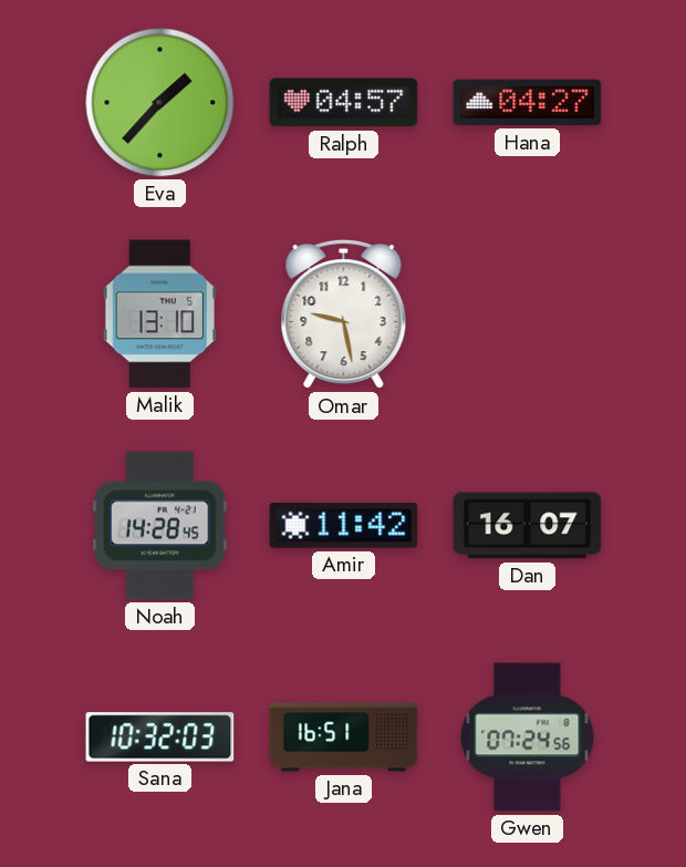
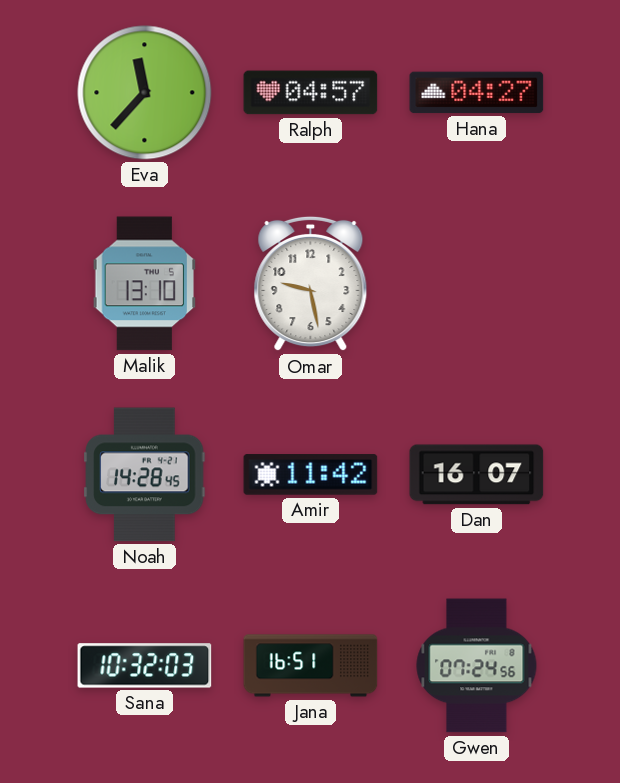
Eva: 1:37 -> 11:37
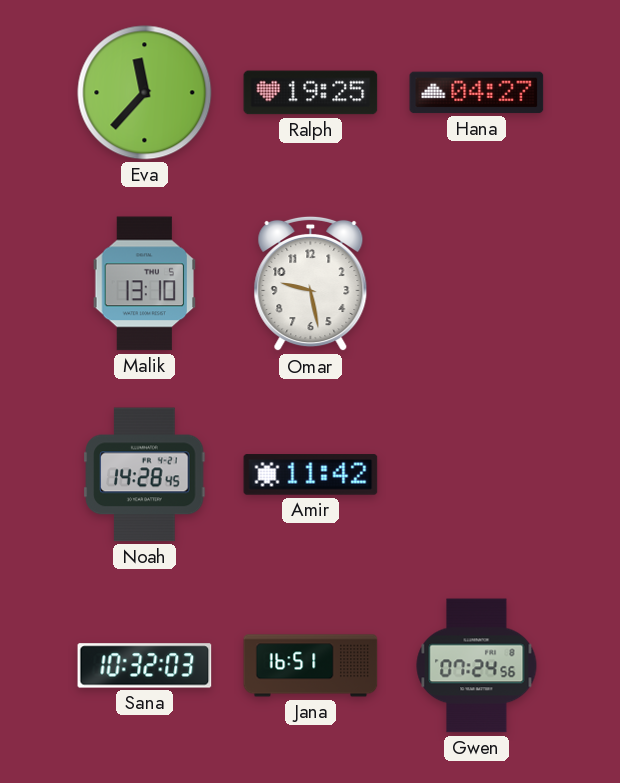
Ralph: 04:57 -> 19:25
Dan: 16:07 -> none
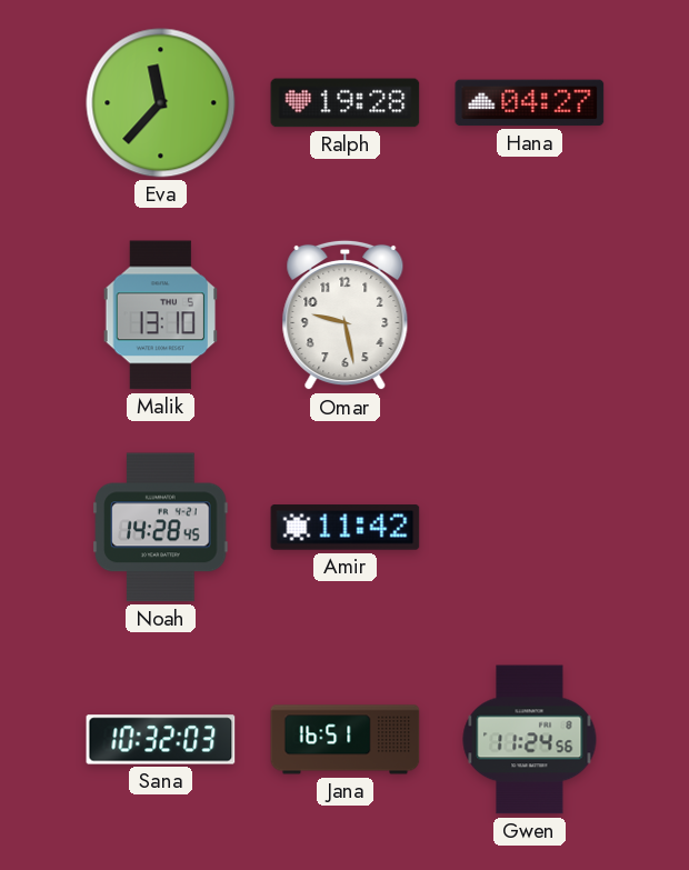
Ralph: 19:25 -> 19:28
Gwen: 07:24 -> 11:24
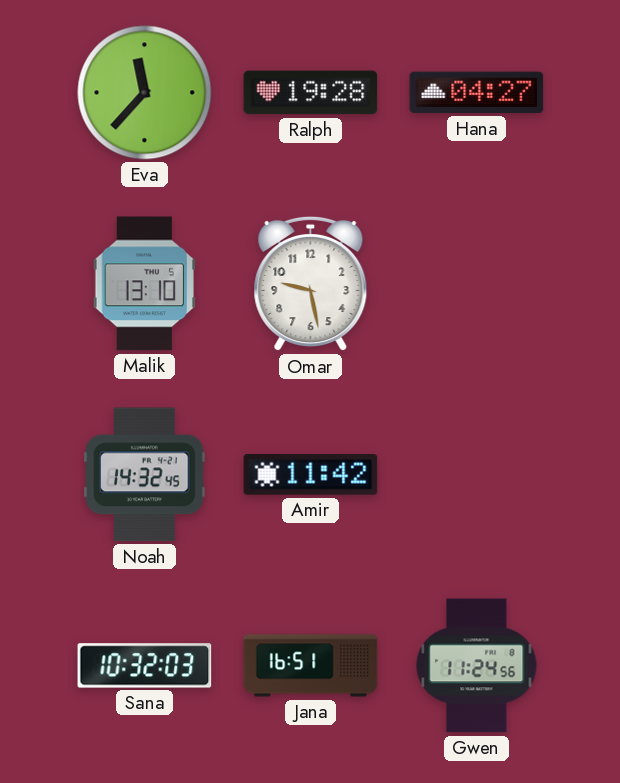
Noah: 14:28 -> 14:32
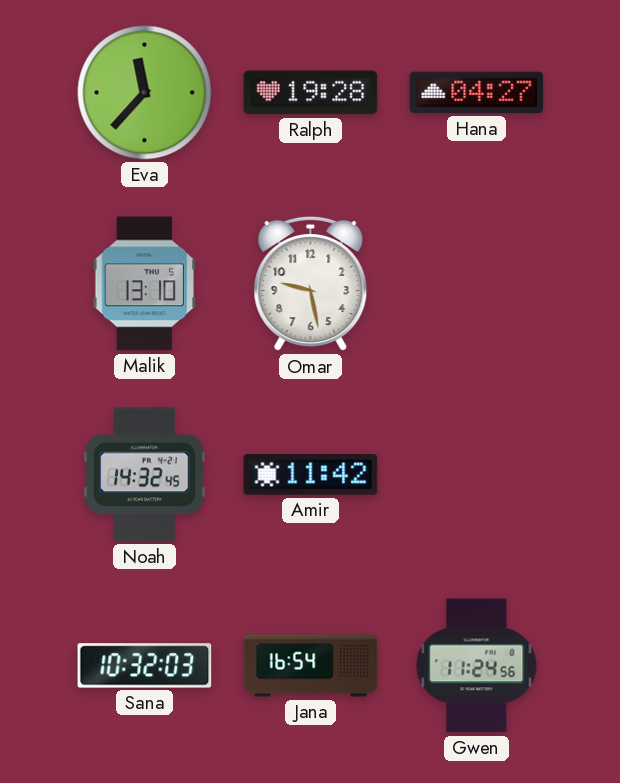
Jana: 16:51 -> 16:54
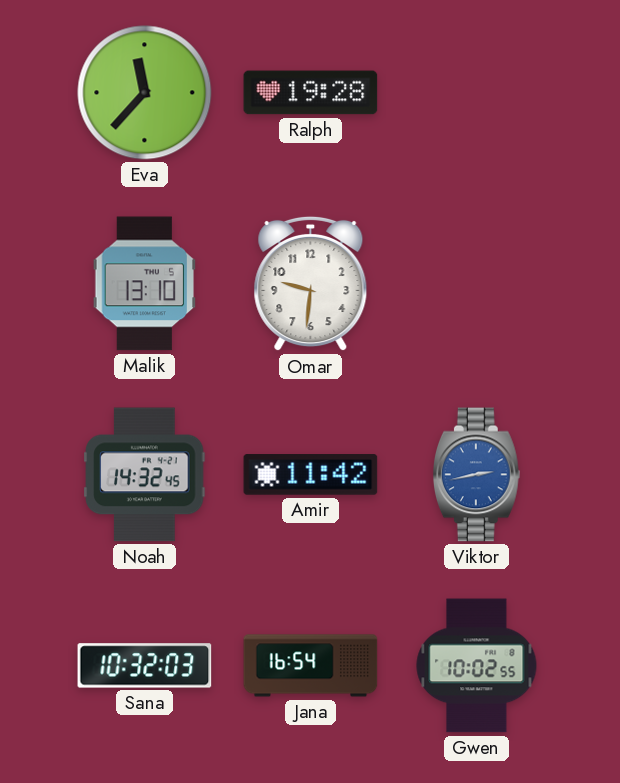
Hana: 04:27 -> none
Omar: 9:28 -> 9:31
Viktor: none -> 2:43
Gwen: 11:24 -> 10:02
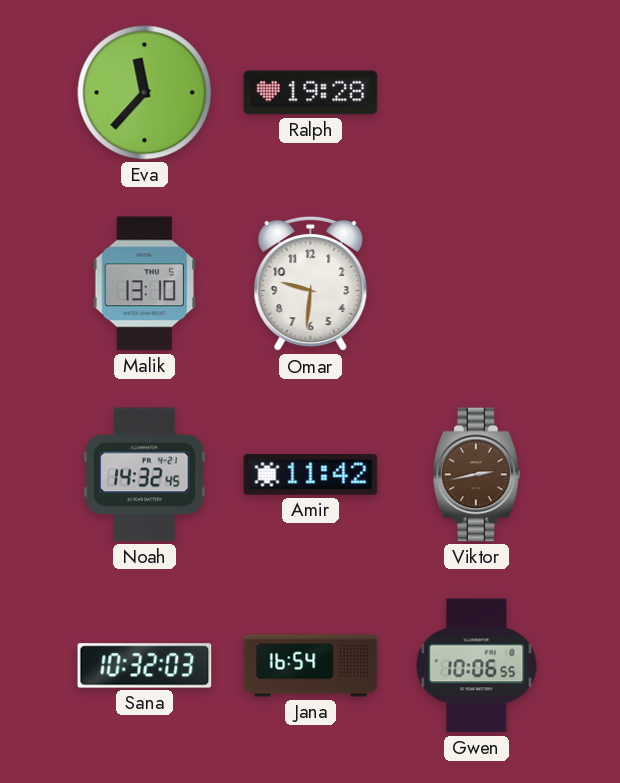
Viktor dial: blue -> brown
Gwen: 10:02 -> 10:06
